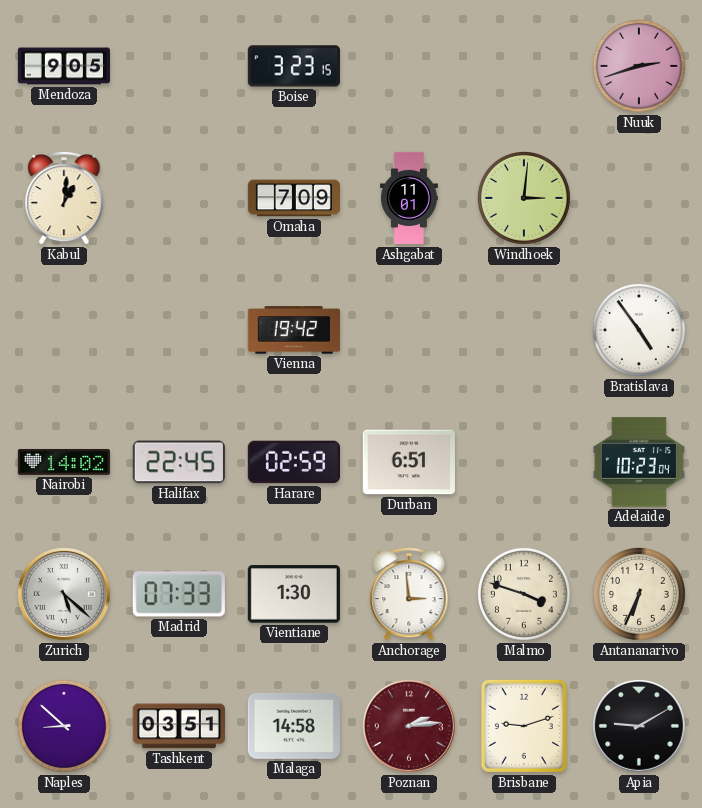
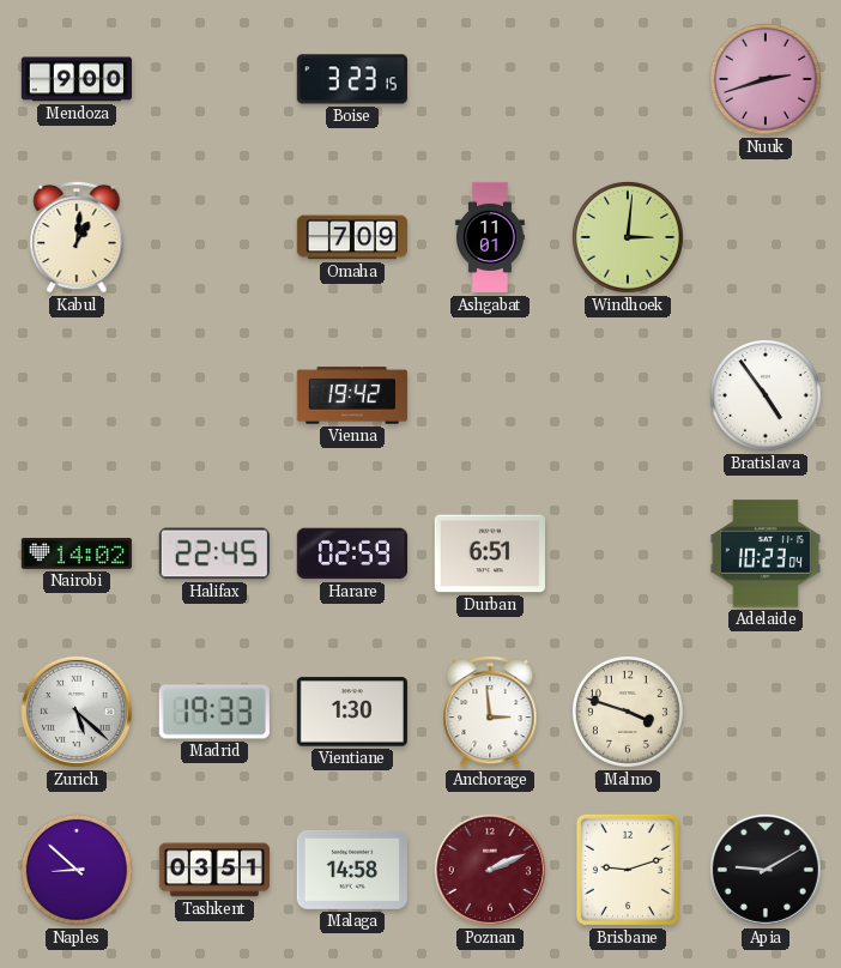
Mendoza: 9:05 -> 9:00
Madrid: 07:33 -> 19:33
Antananarivo: 6:34 -> none
Poznan: 2:14 -> 2:11
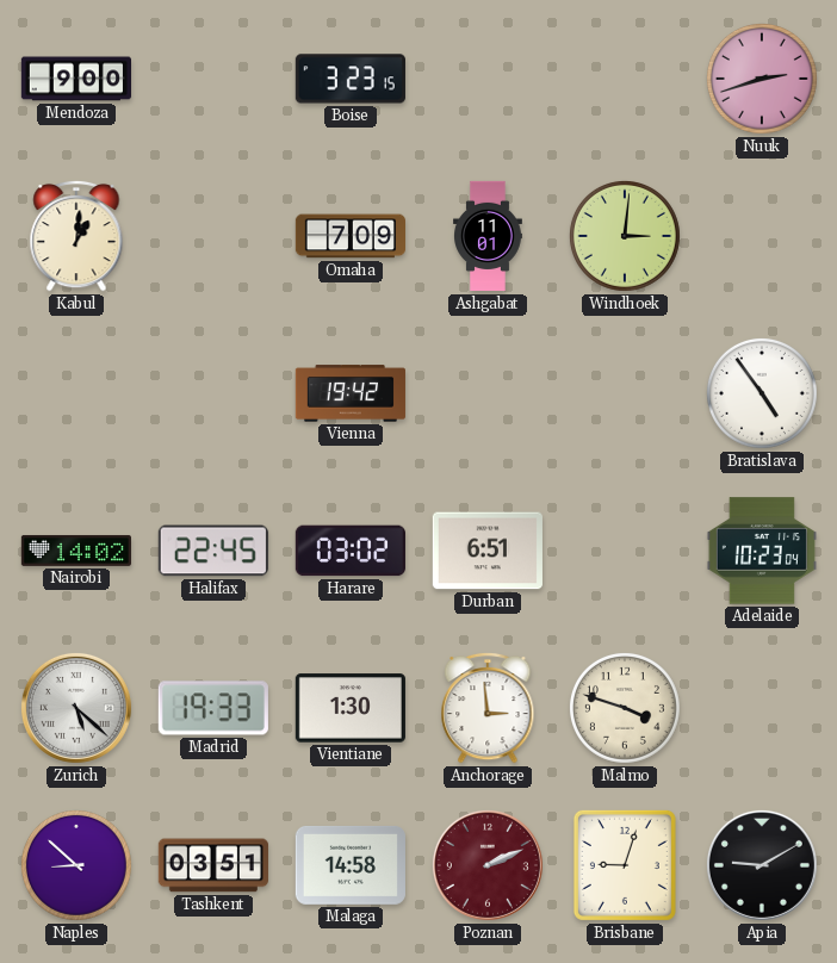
Harare: 02:59 -> 03:02
Brisbane: 9:12 -> 9:03
